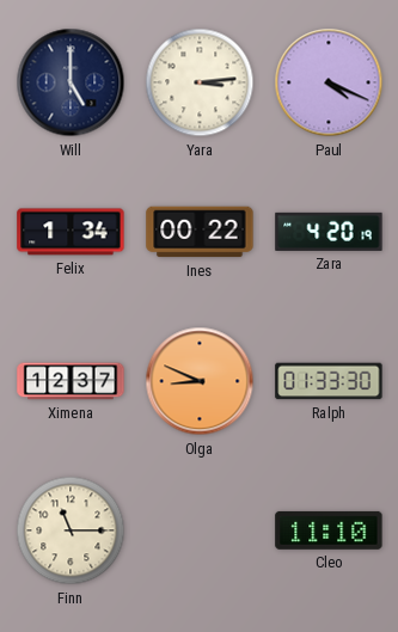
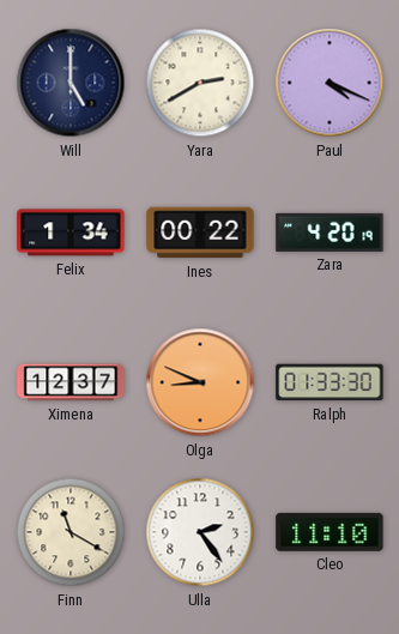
Yara: 3:14 -> 2:40
Finn: 11:15 -> 11:20
Ulla: none -> 2:24
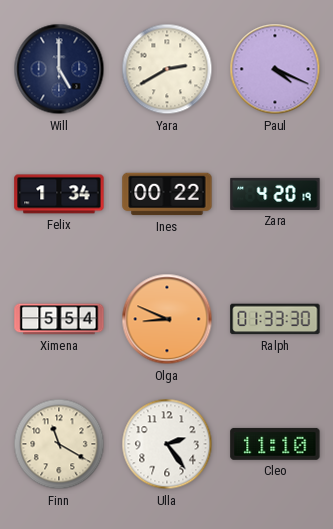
Ximena: 12:37 -> 5:54
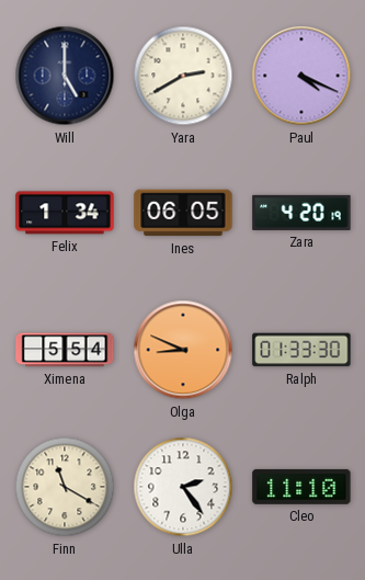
Ines: 00:22 -> 06:05
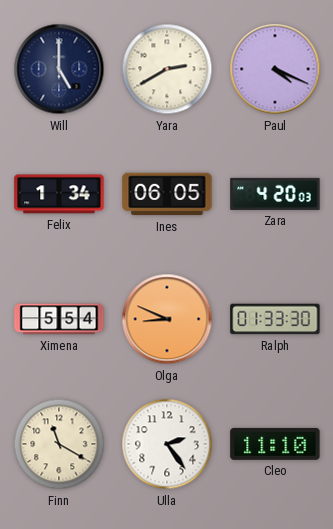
Zara: 4:20:19 -> 4:20:03
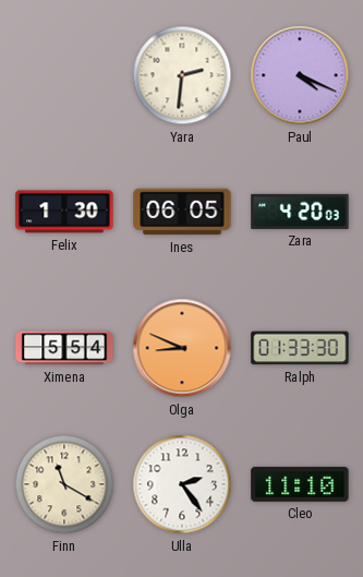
Will: 5:00 -> none
Yara: 2:40 -> 2:31
Felix: 1:34 -> 1:30
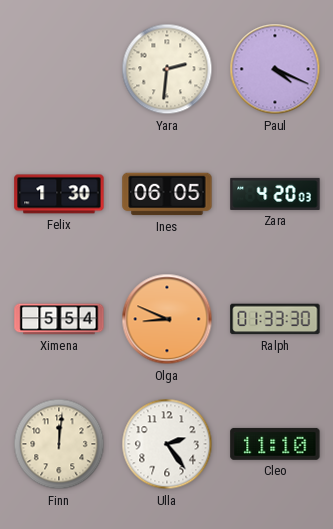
Finn: 11:20 -> 12:01
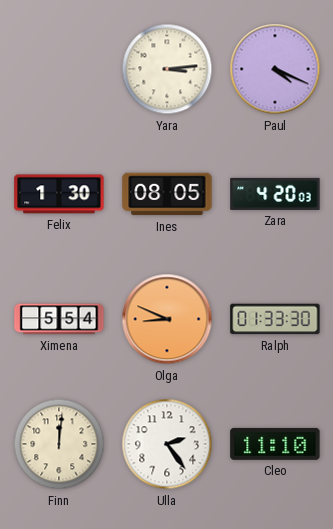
Yara: 2:31 -> 3:14
Ines: 06:05 -> 08:05
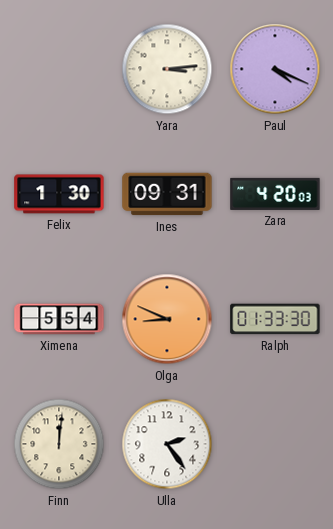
Ines: 08:05 -> 09:31
Cleo: 11:10 -> none
